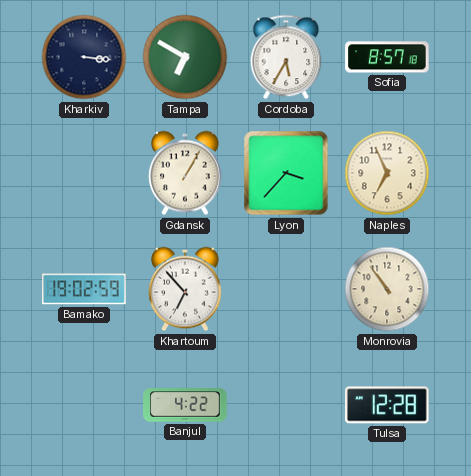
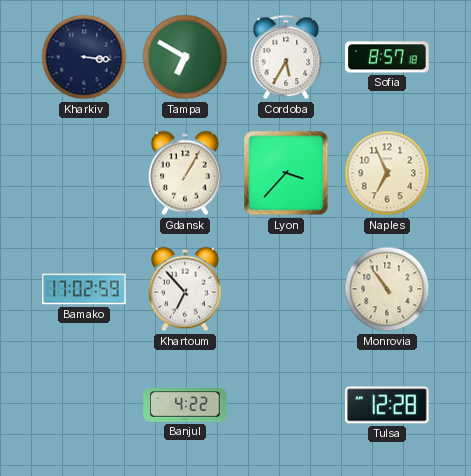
Bamako: 19:02 -> 17:02
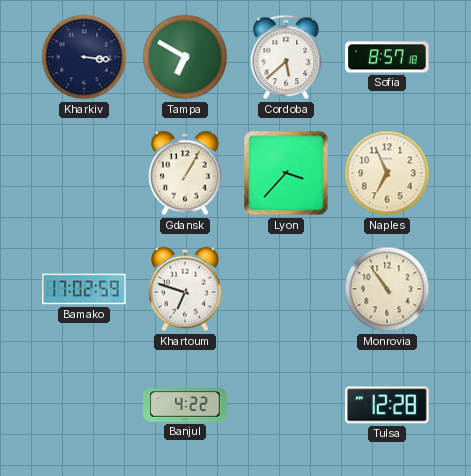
Cordoba: 5:35 -> 5:38
Khartoum: 6:53 -> 6:48
